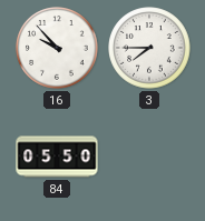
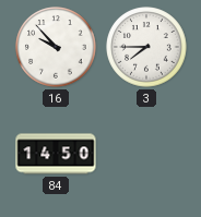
84: 05:50 -> 14:50
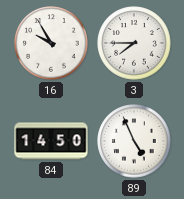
16: 9:53 -> 9:55
89: none -> 4:56
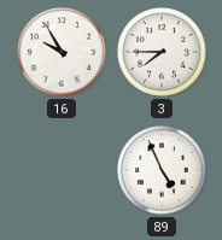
84: 14:50 -> none
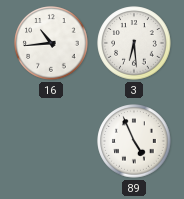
16: 9:55 -> 10:44
3: 7:45 -> 6:29
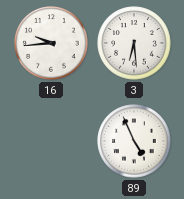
16: 10:44 -> 9:44
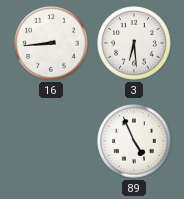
16: 9:44 -> 8:44
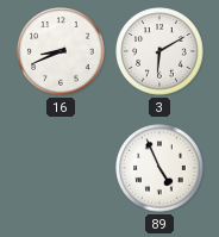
16: 8:44 -> 8:41
3: 6:29 -> 6:10
